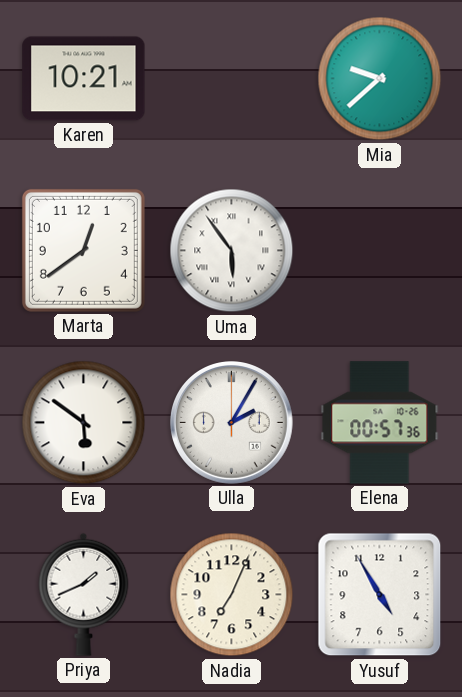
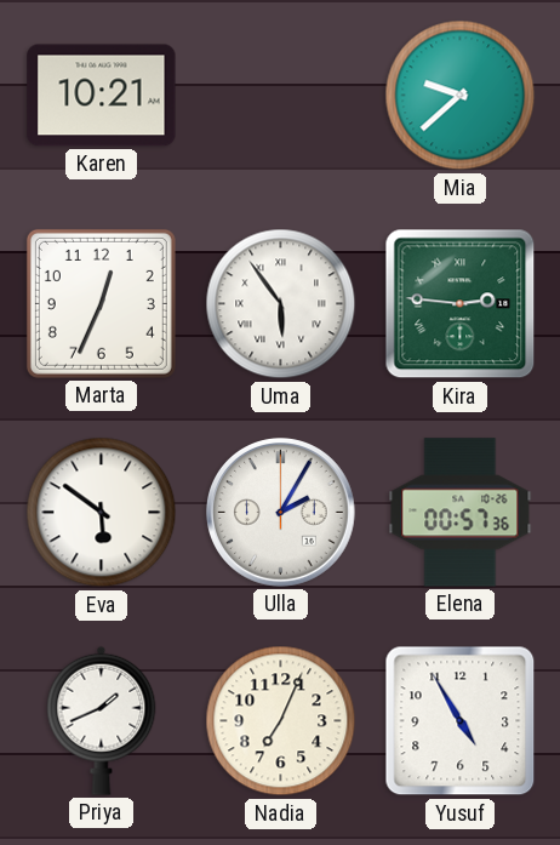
Marta: 12:39 -> 12:34
Kira: none -> 2:46
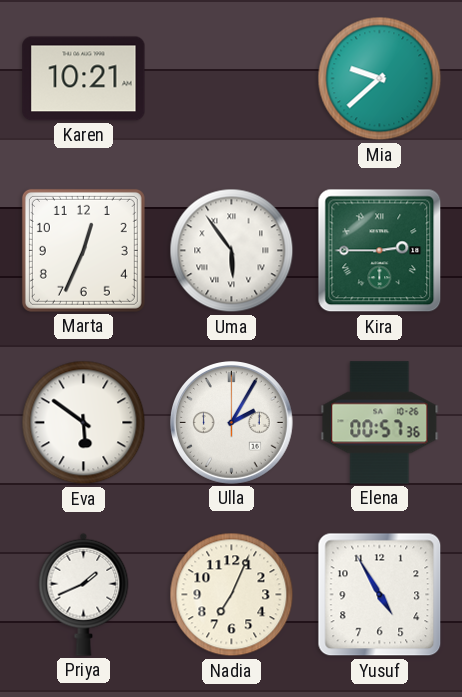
Kira: 2:46 -> 2:45
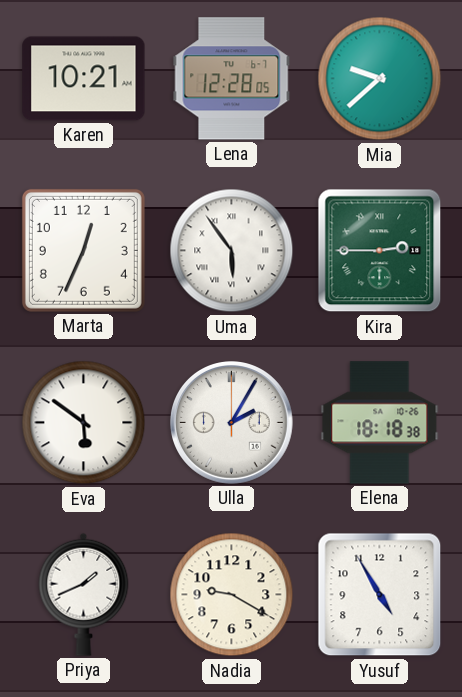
Lena: none -> 12:28
Elena: 00:57 -> 18:18
Nadia: 7:04 -> 9:20
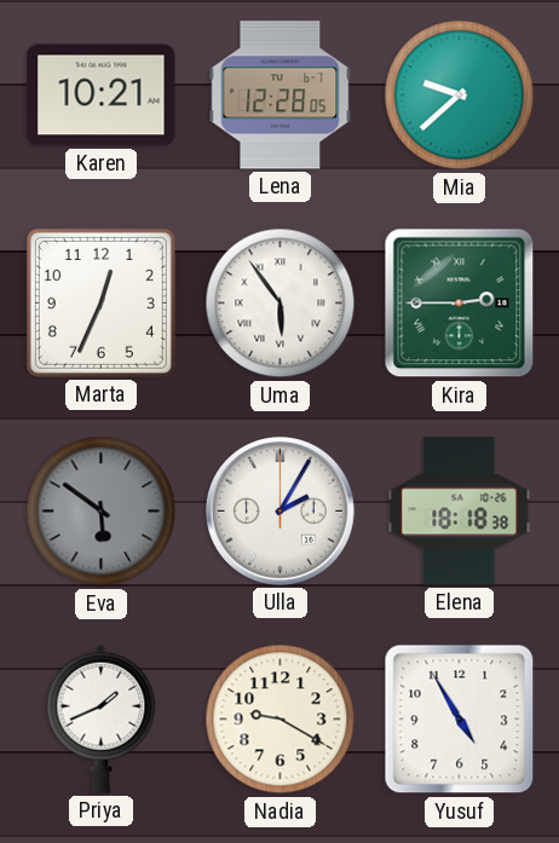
Eva dial: white -> grey
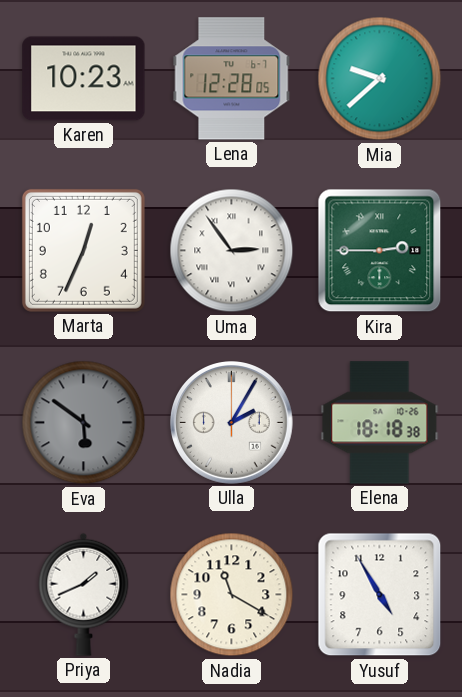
Karen: 10:21 -> 10:23
Uma: 5:54 -> 2:54
Nadia: 9:20 -> 11:20
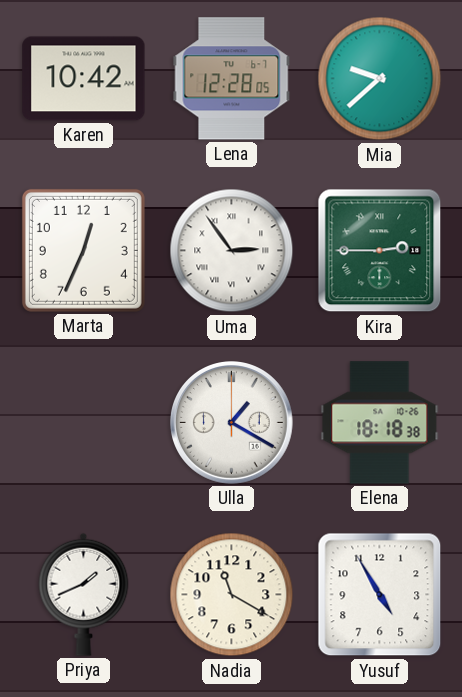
Karen: 10:23 -> 10:42
Eva: 5:51 -> none
Ulla: 2:05 -> 1:20
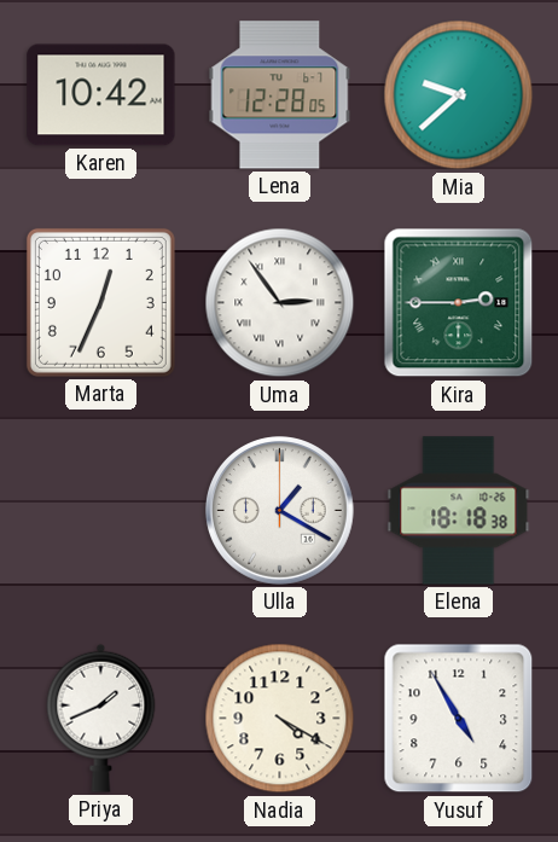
Nadia: 11:20 -> 4:20
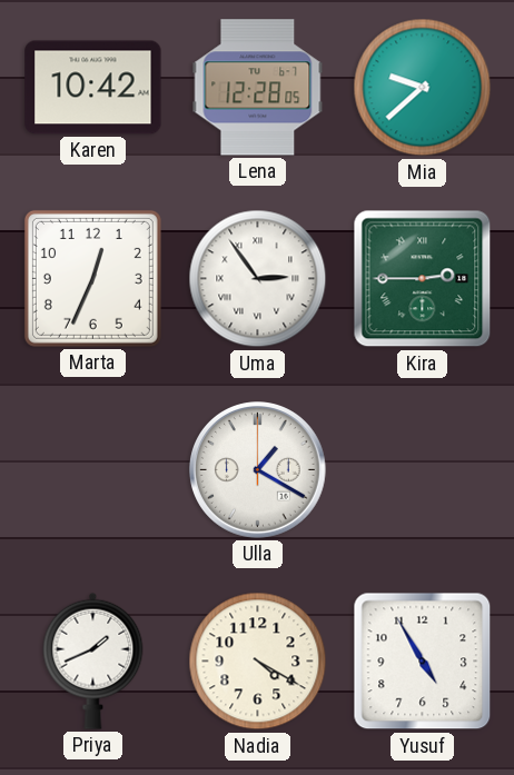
Elena: 18:18 -> none
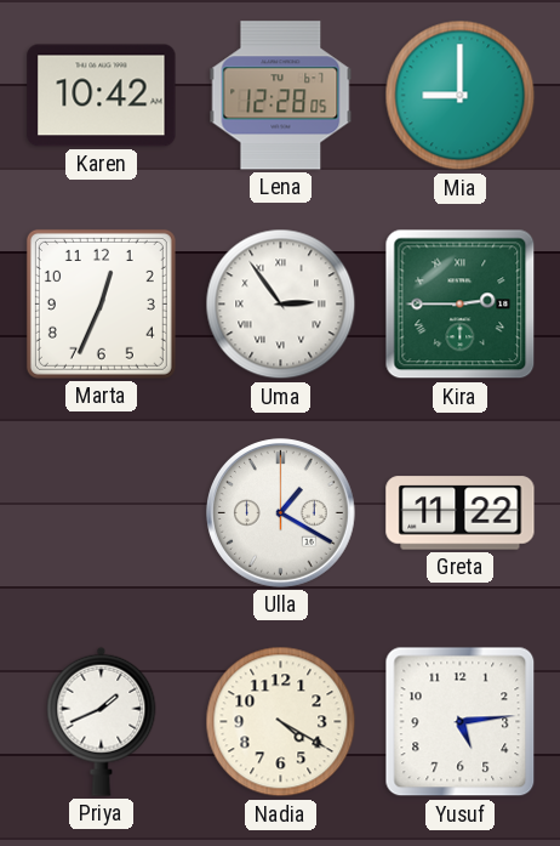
Mia: 9:38 -> 9:00
Greta: none -> 11:22
Yusuf: 4:55 -> 5:14
